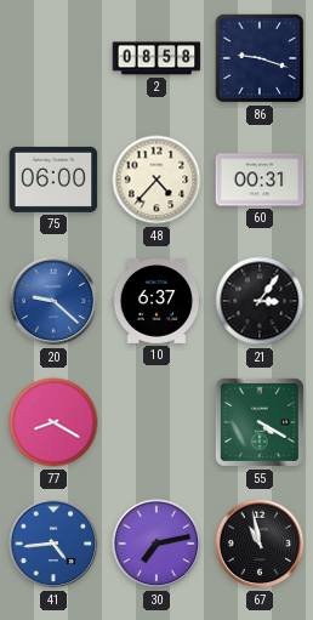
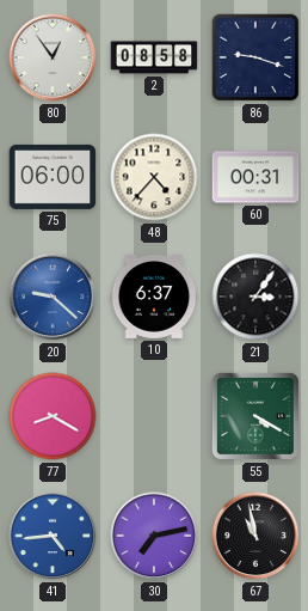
80: none -> 12:54
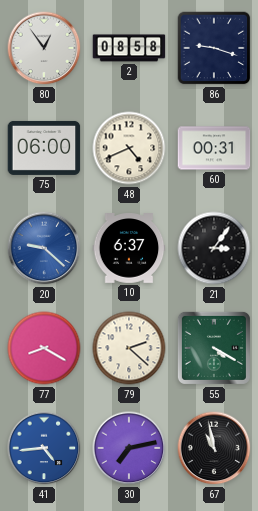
48: 4:37 -> 4:41
79: none -> 2:22
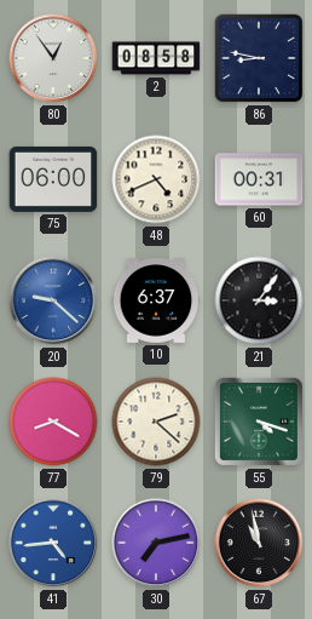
86: 9:18 -> 8:47
55: 4:20 -> 4:18
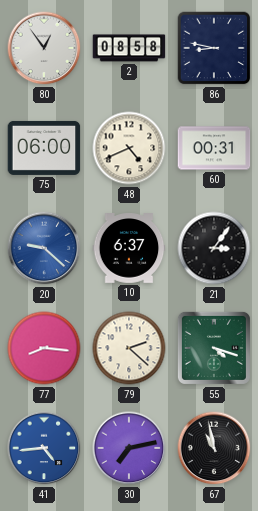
77: 8:20 -> 8:16
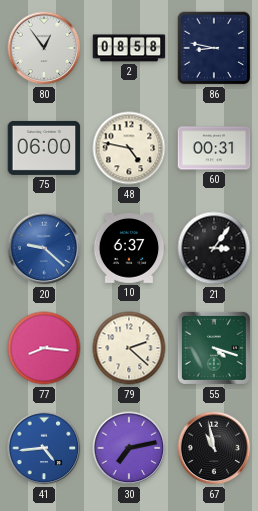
48: 4:41 -> 4:47
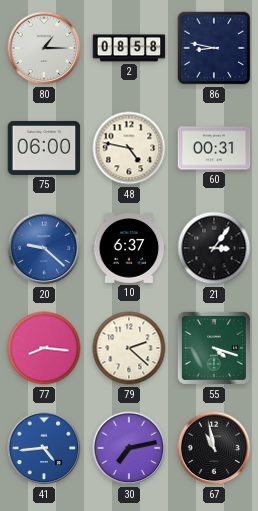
80: 12:54 -> 1:15
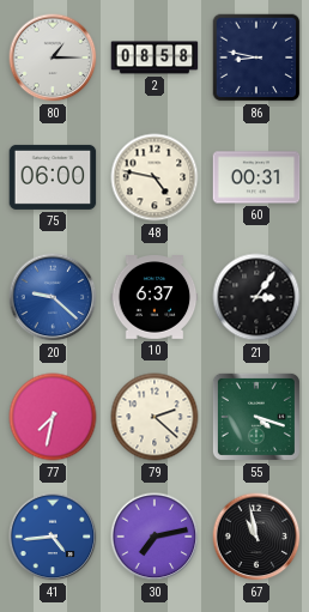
77: 8:16 -> 7:32
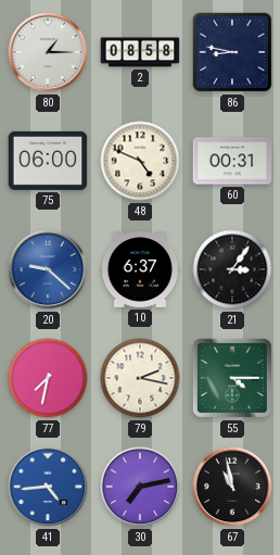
48: 4:47 -> 4:49
79: 2:22 -> 2:17
55: 4:18 -> 4:15
